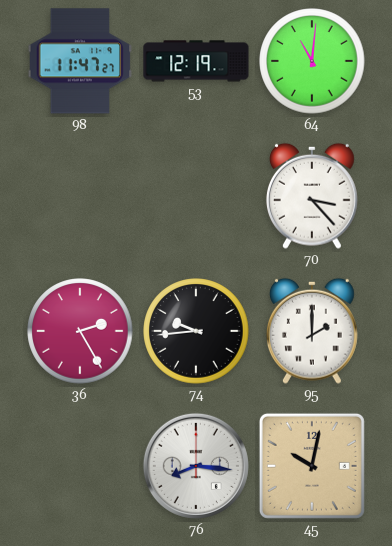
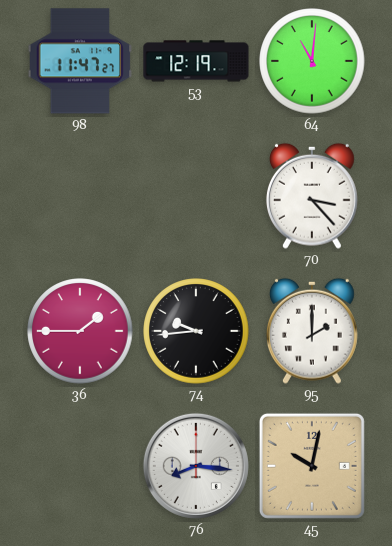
36: 2:25 -> 1:45
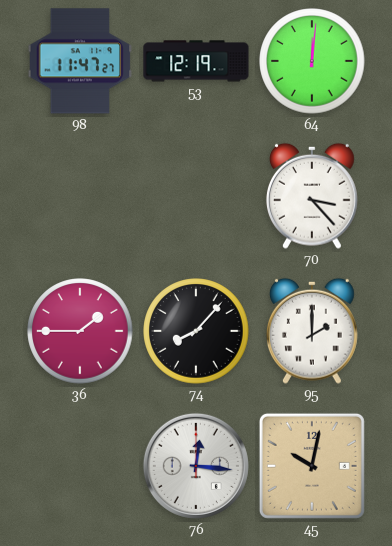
64: 11:01 -> 12:01
74: 9:44 -> 8:07
76: 8:16 -> 12:16
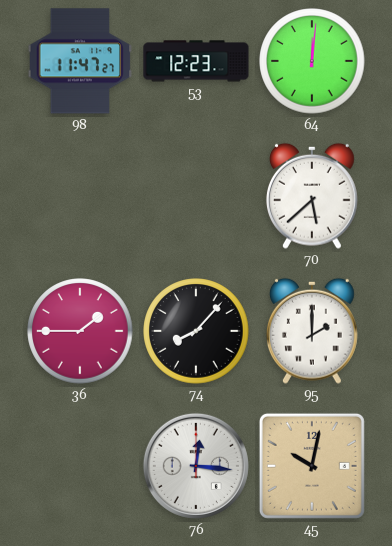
53: 12:19 -> 12:23
70: 3:23 -> 5:38
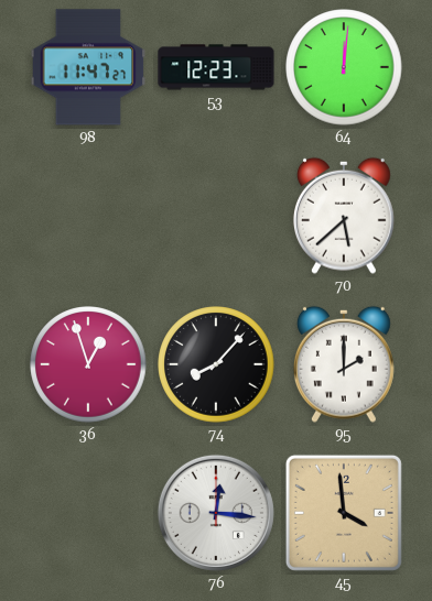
36: 1:45 -> 12:57
45: 10:02 -> 3:59
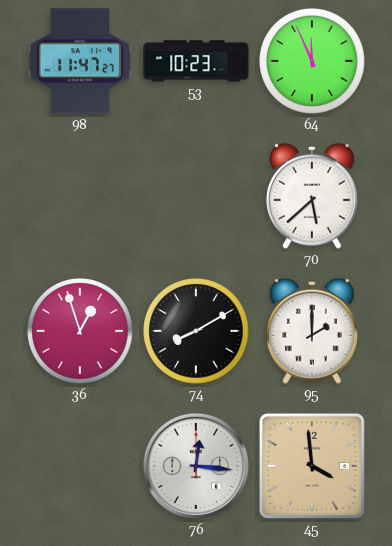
53: 12:23 -> 10:23
64: 12:01 -> 11:56
74: 8:07 -> 8:10
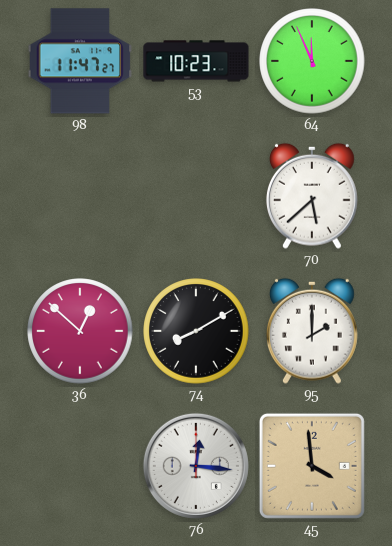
36: 12:57 -> 12:52
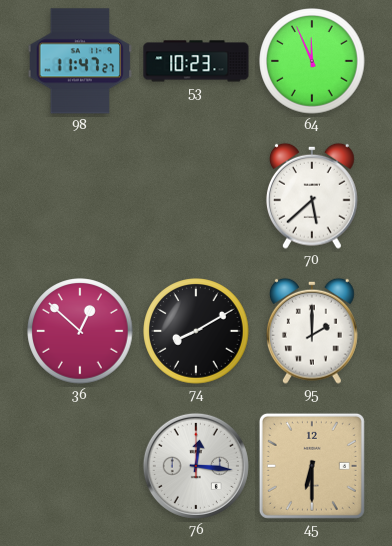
45: 3:59 -> 6:30
